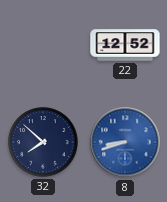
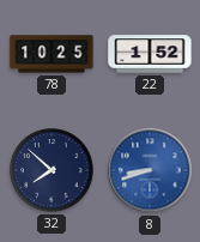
78: none -> 10:25
22: 12:52 -> 1:52
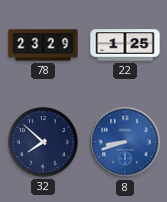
78: 10:25 -> 23:29
22: 1:52 -> 1:25
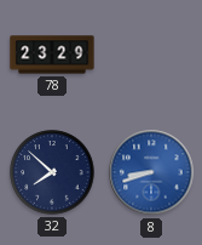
22: 1:25 -> none
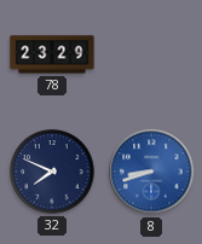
32: 7:52 -> 7:49
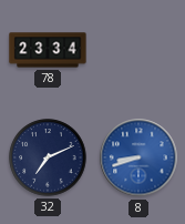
78: 23:29 -> 23:34
32: 7:49 -> 7:11
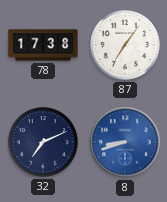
78: 23:34 -> 17:38
87: none -> 7:06
